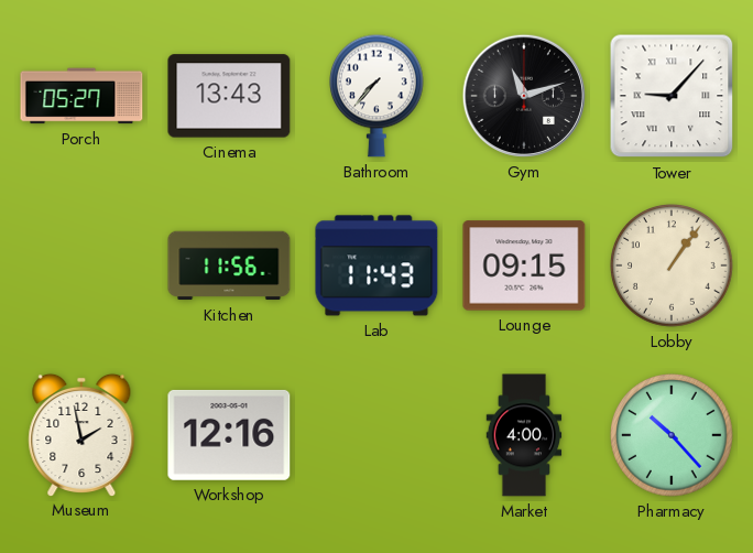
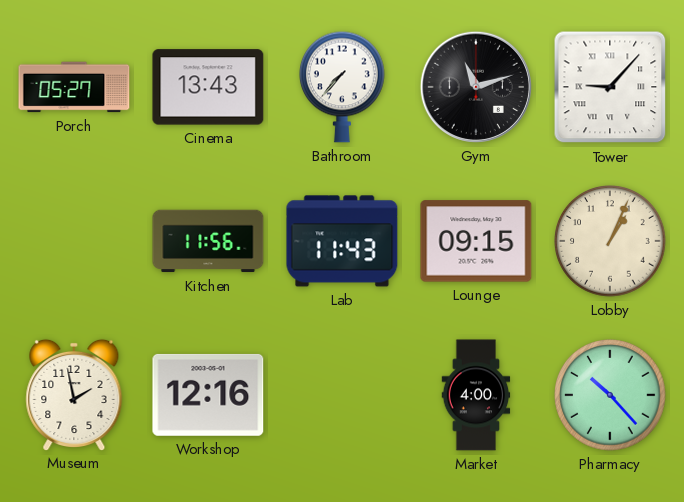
Lobby: 1:06 -> 1:04
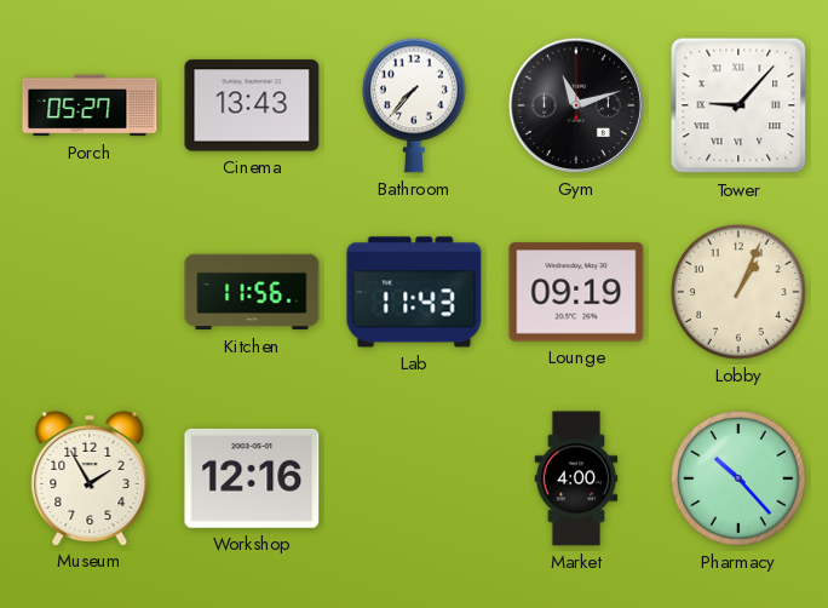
Lounge: 09:15 -> 09:19
Museum: 1:58 -> 1:55
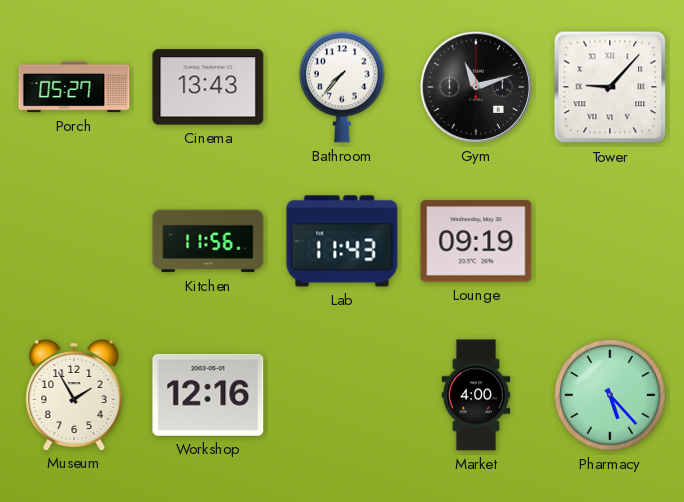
Lobby: 1:04 -> none
Pharmacy: 10:23 -> 5:23
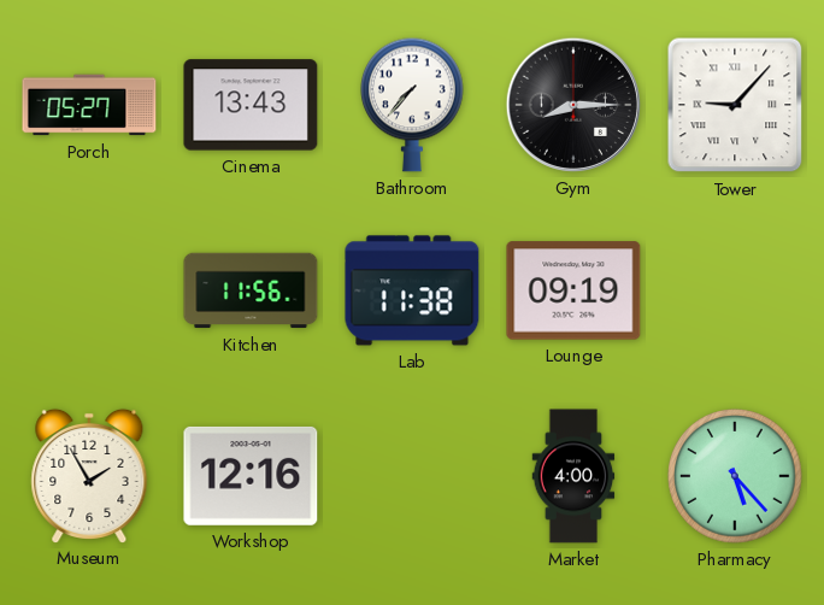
Gym: 11:12 -> 8:15
Lab: 11:43 -> 11:38
